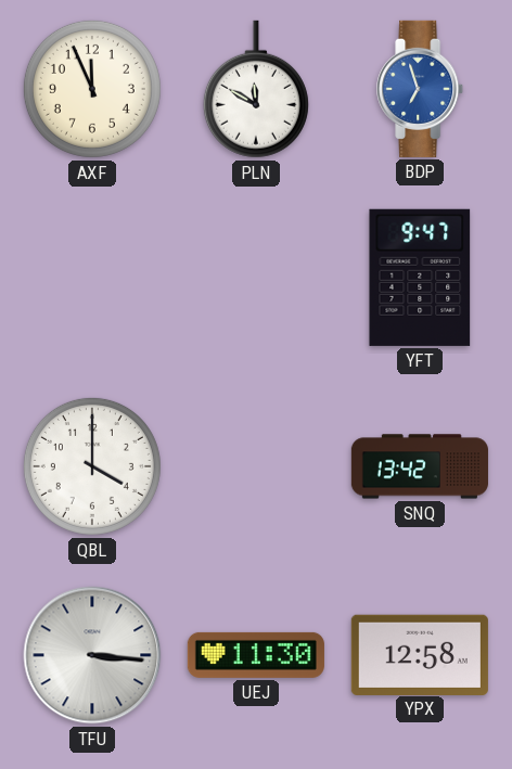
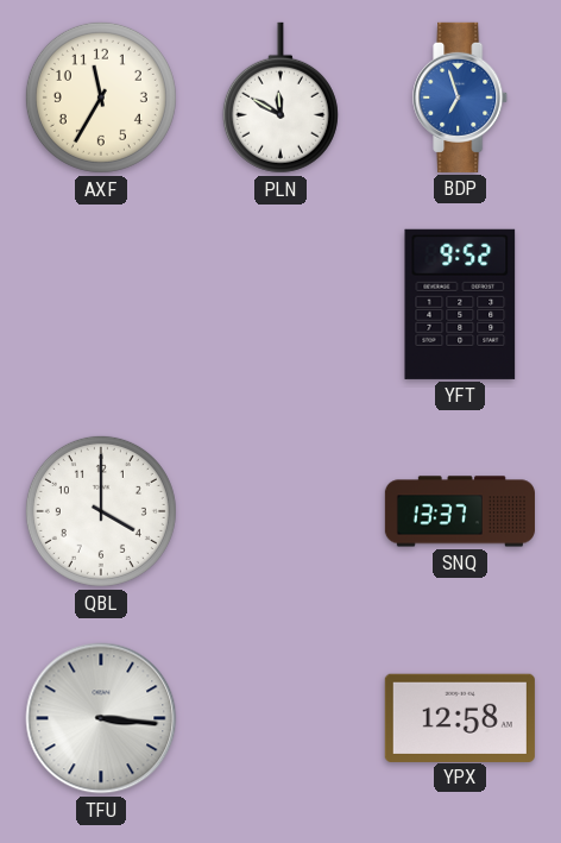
AXF: 11:56 -> 11:35
YFT: 9:47 -> 9:52
SNQ: 13:42 -> 13:37
UEJ: 11:30 -> none
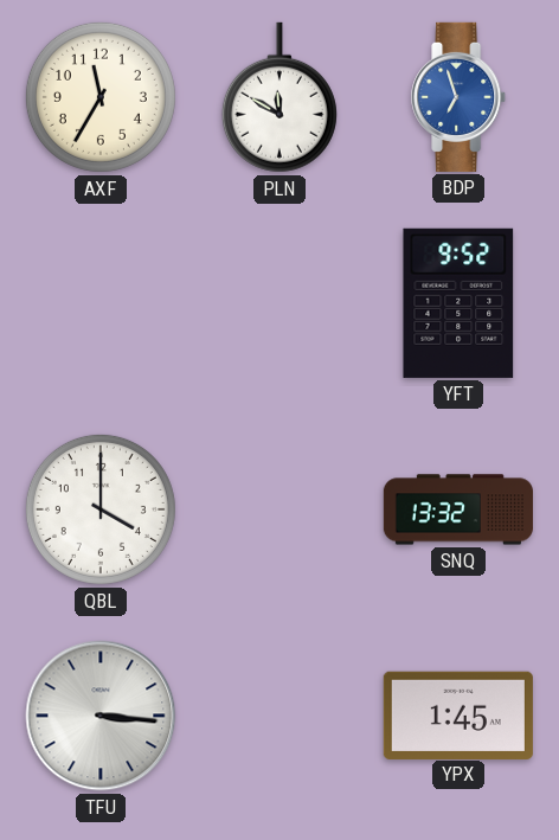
SNQ: 13:37 -> 13:32
YPX: 12:58 -> 1:45
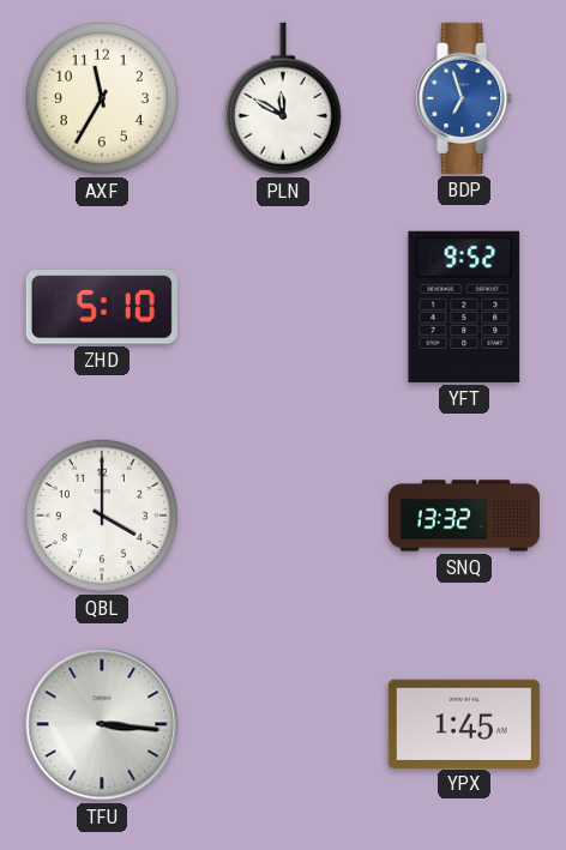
ZHD: none -> 5:10
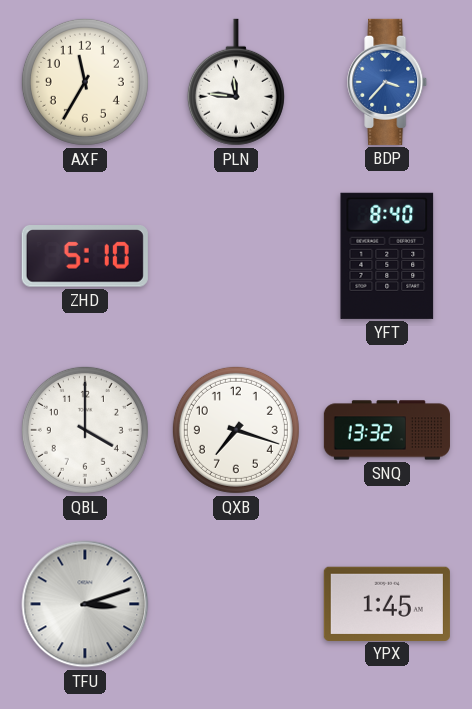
PLN: 11:50 -> 11:46
BDP: 6:57 -> 3:37
YFT: 9:52 -> 8:40
QXB: none -> 7:18
TFU: 3:16 -> 3:12
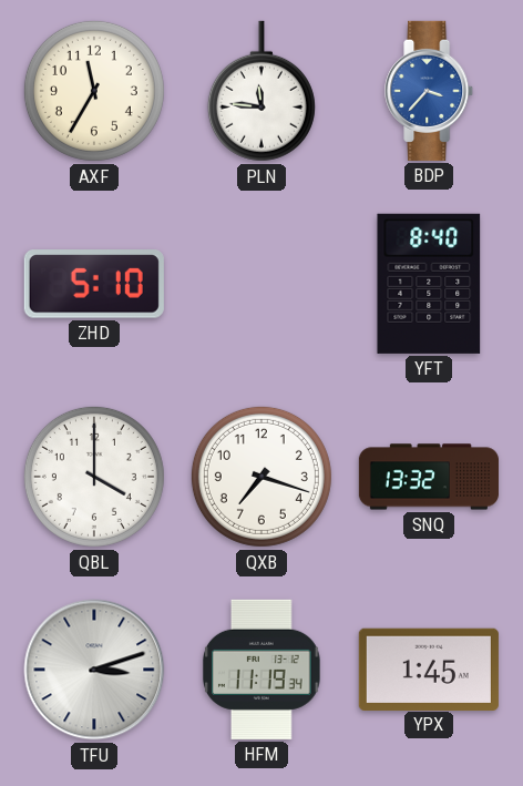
HFM: none -> 11:19
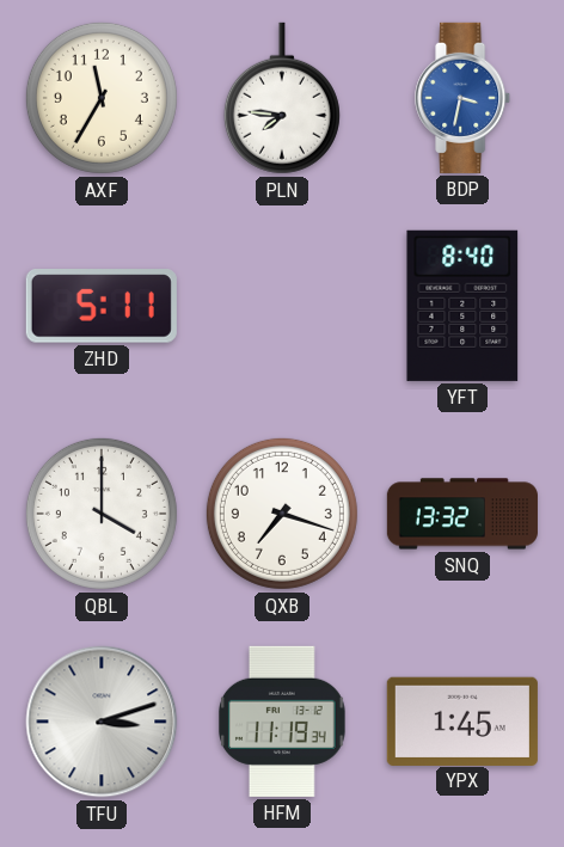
PLN: 11:46 -> 7:46
BDP: 3:37 -> 3:32
ZHD: 5:10 -> 5:11
